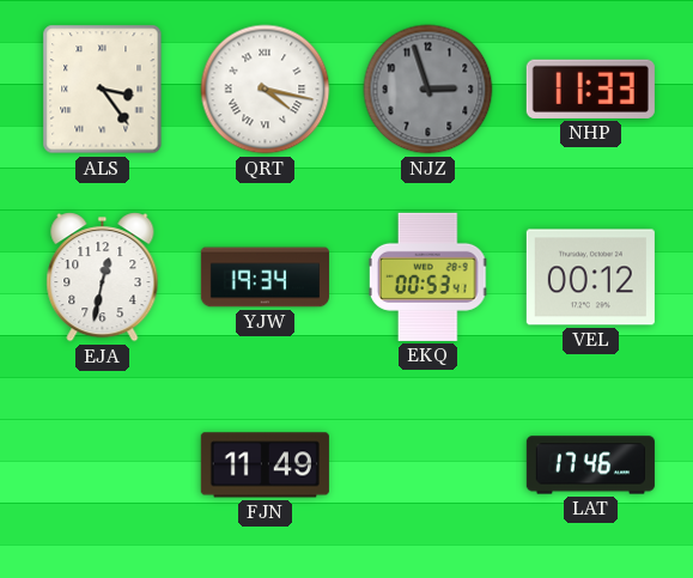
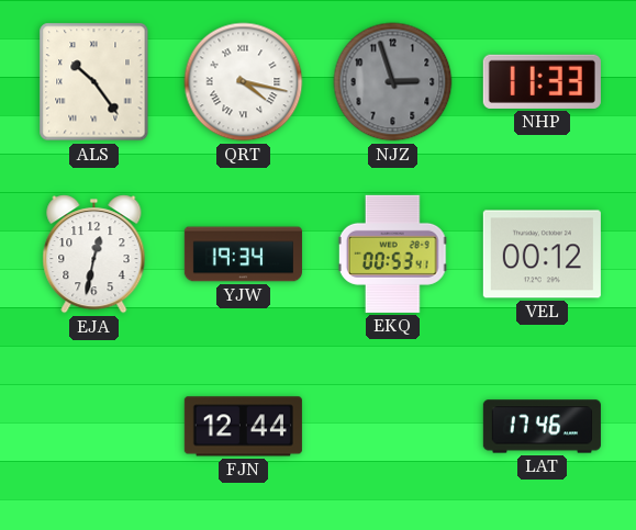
ALS: 3:24 -> 10:24
FJN: 11:49 -> 12:44
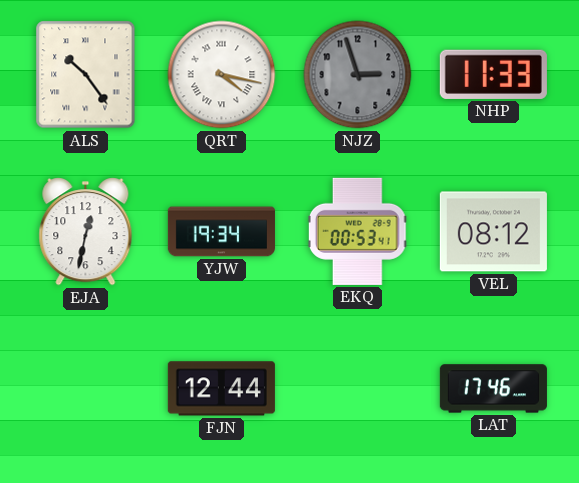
VEL: 00:12 -> 08:12
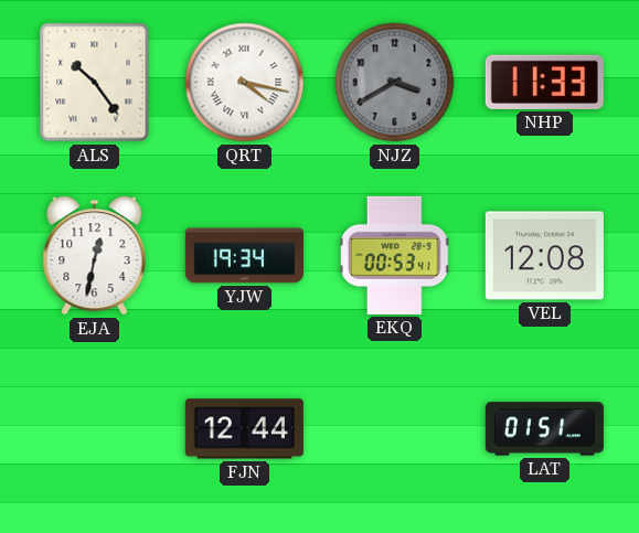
NJZ: 2:57 -> 3:40
VEL: 08:12 -> 12:08
LAT: 17:46 -> 01:51
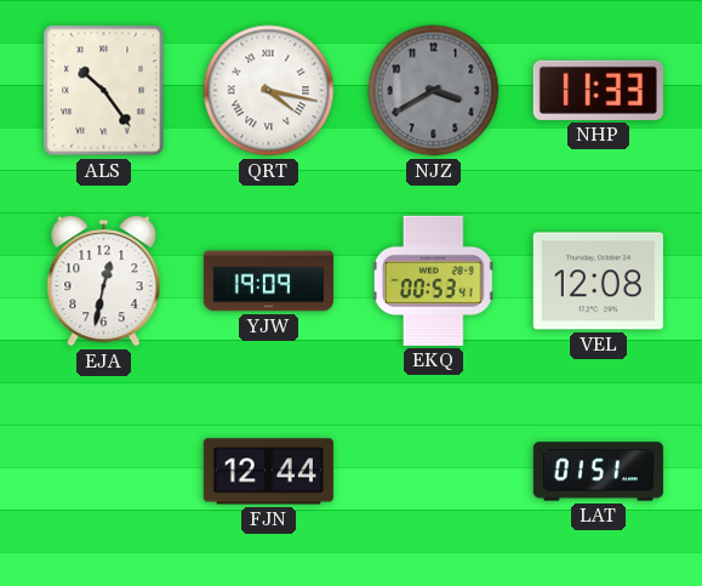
YJW: 19:34 -> 19:09
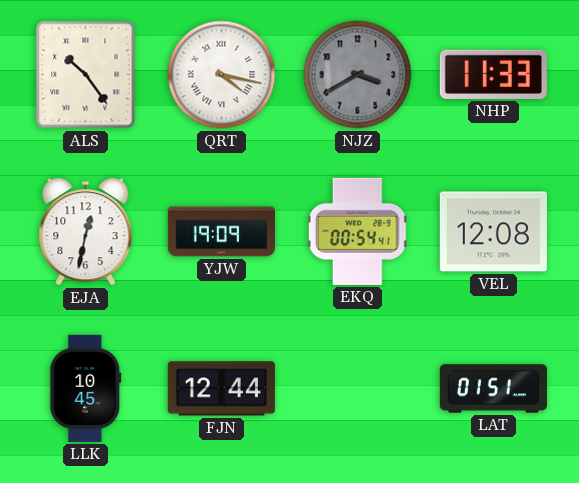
EKQ: 00:53 -> 00:54
LLK: none -> 10:45
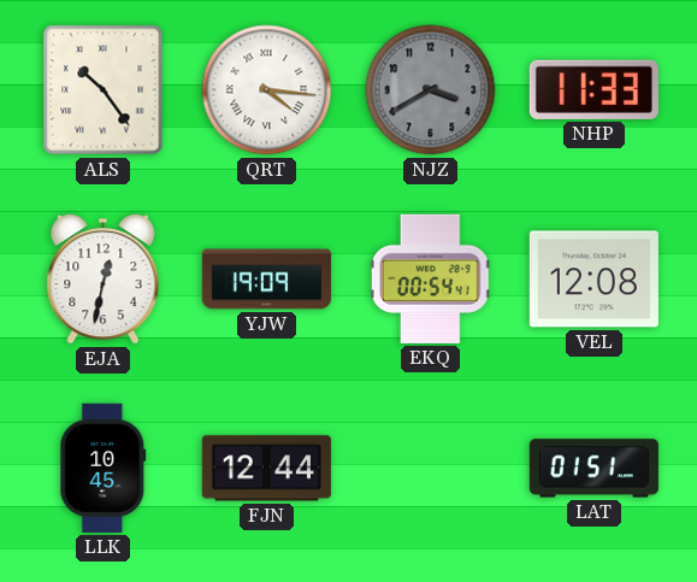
QRT: 4:17 -> 4:16
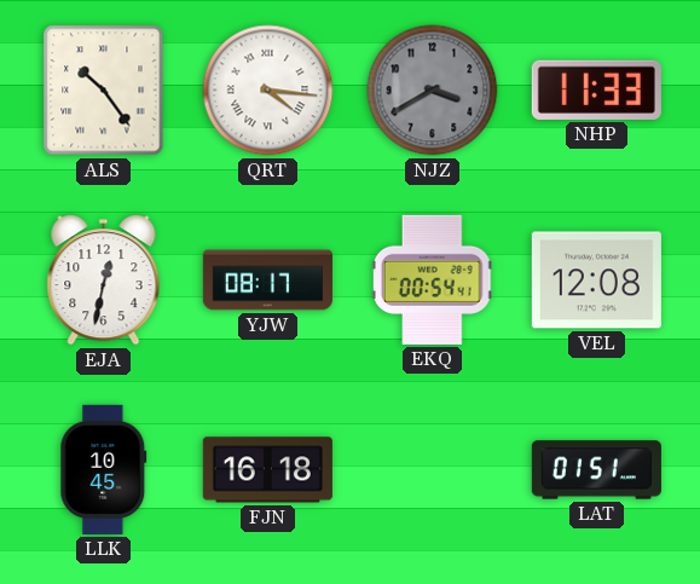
YJW: 19:09 -> 08:17
FJN: 12:44 -> 16:18
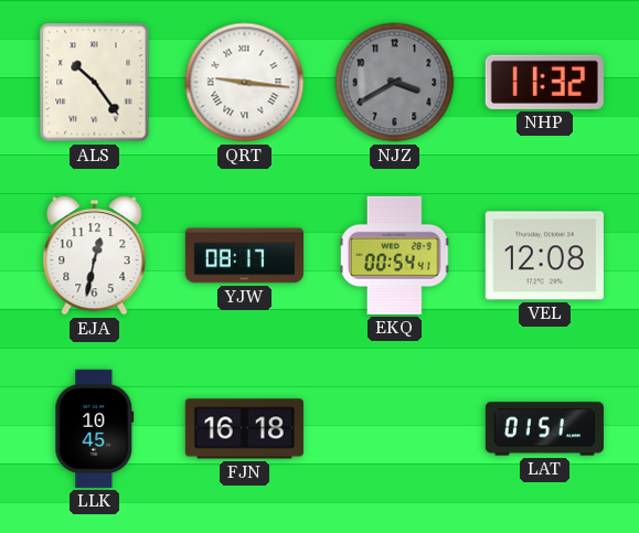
QRT: 4:16 -> 9:16
NHP: 11:33 -> 11:32
